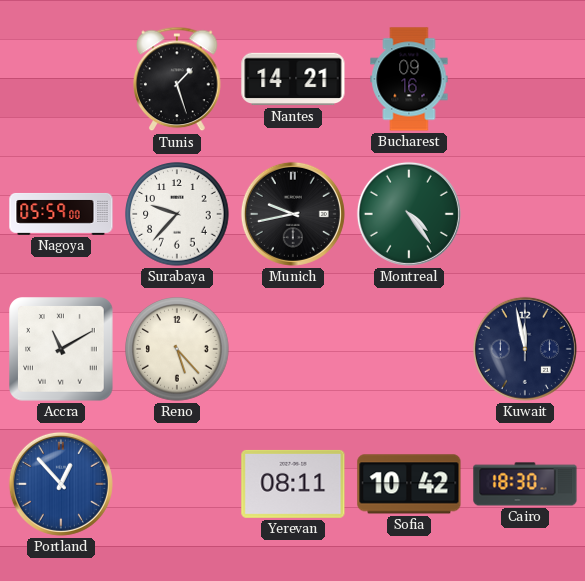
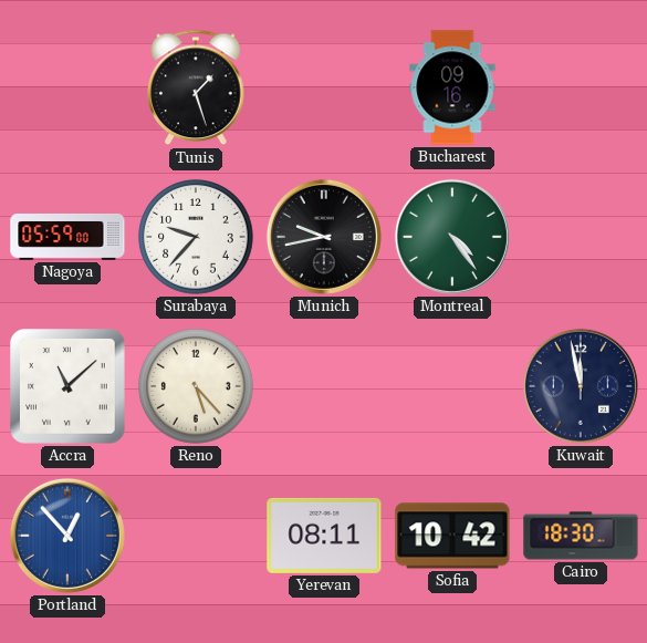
Nantes: 14:21 -> none
Accra: 11:10 -> 11:08
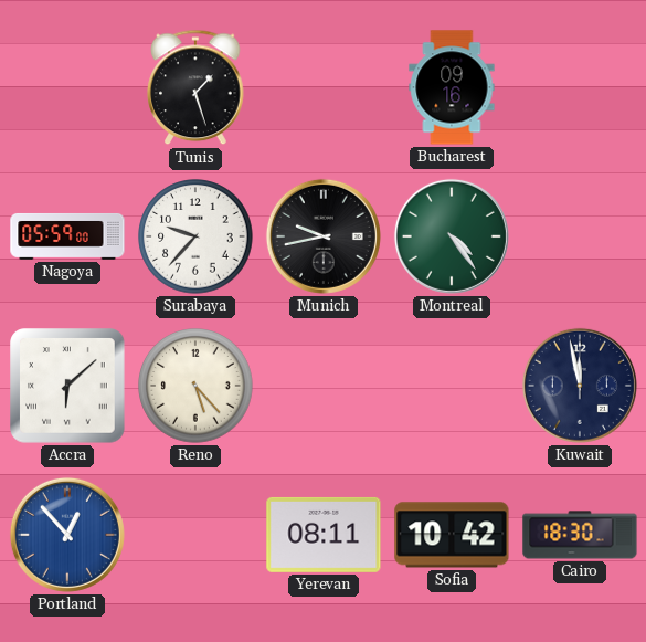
Accra: 11:08 -> 6:08
